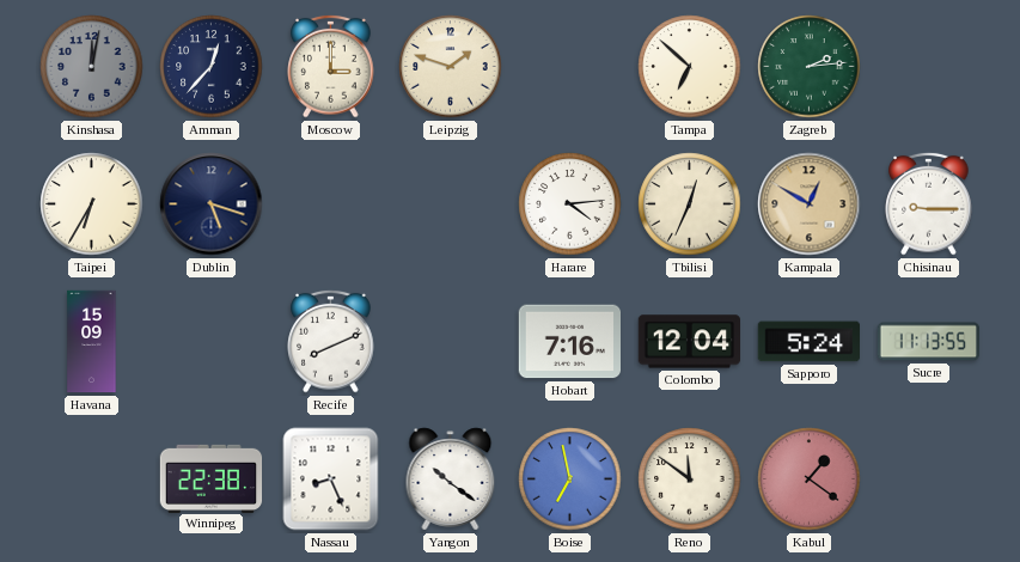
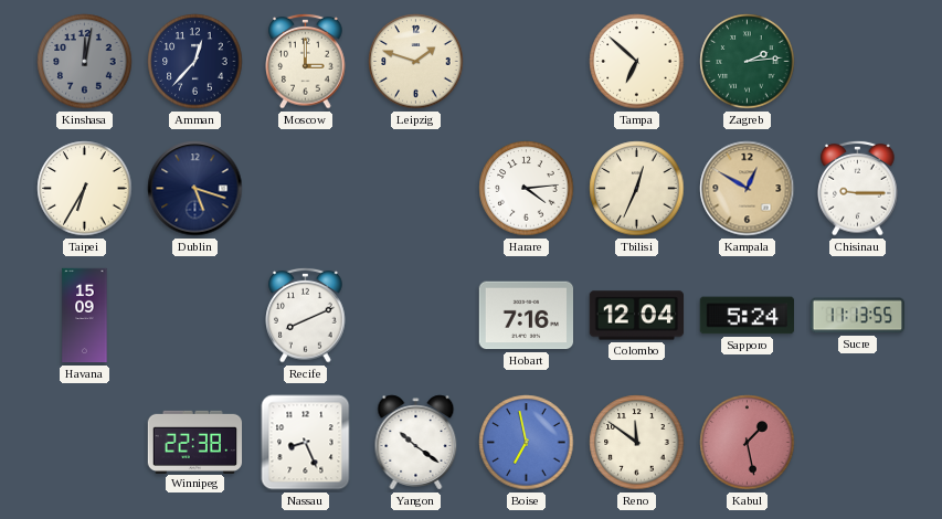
Kabul: 1:21 -> 1:28
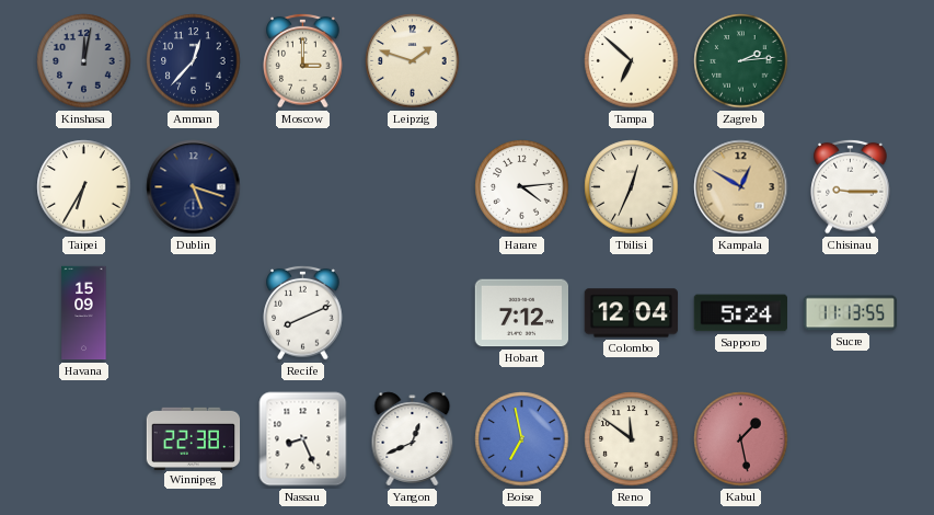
Hobart: 7:16 -> 7:12
Yangon: 10:21 -> 12:41
